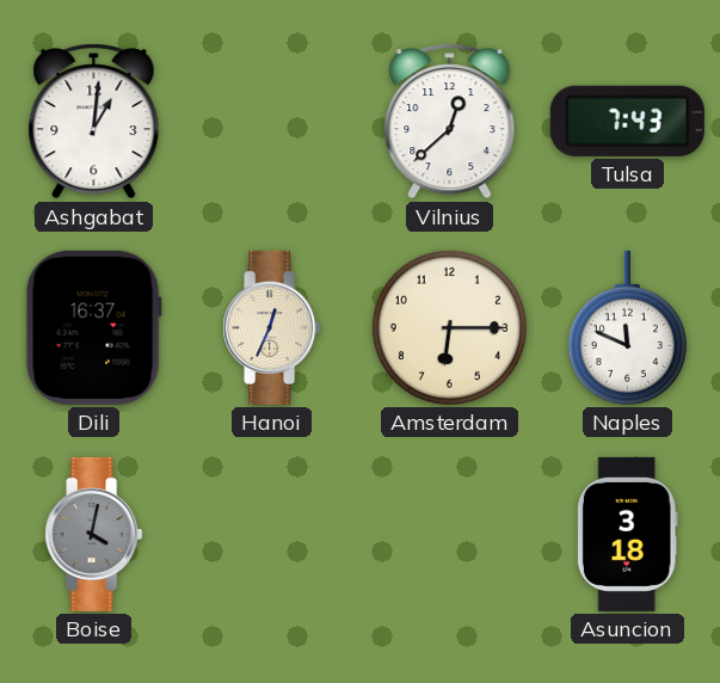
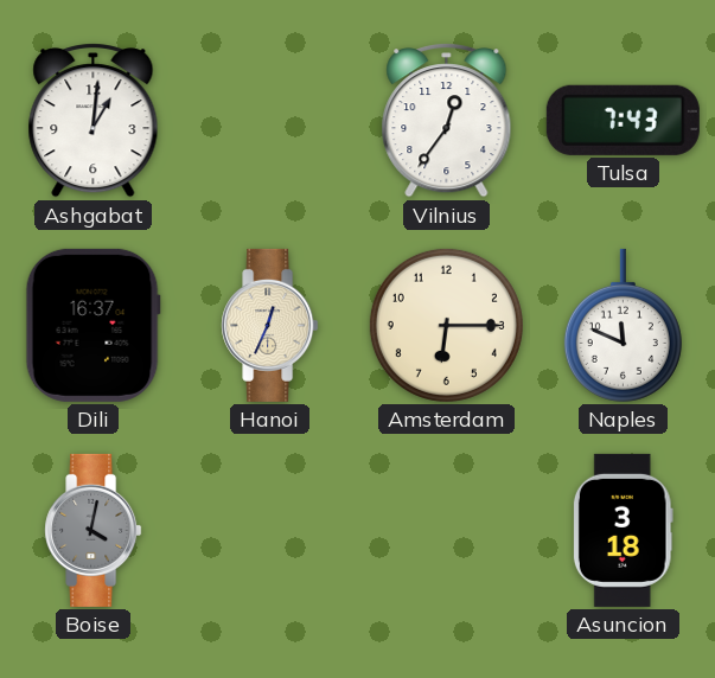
Vilnius: 12:38 -> 12:36
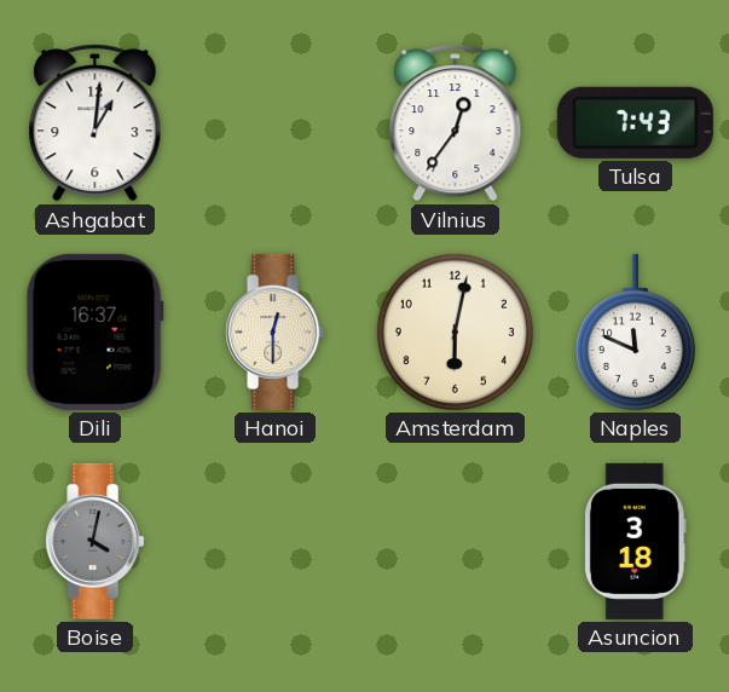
Hanoi: 12:34 -> 12:30
Amsterdam: 6:15 -> 6:02
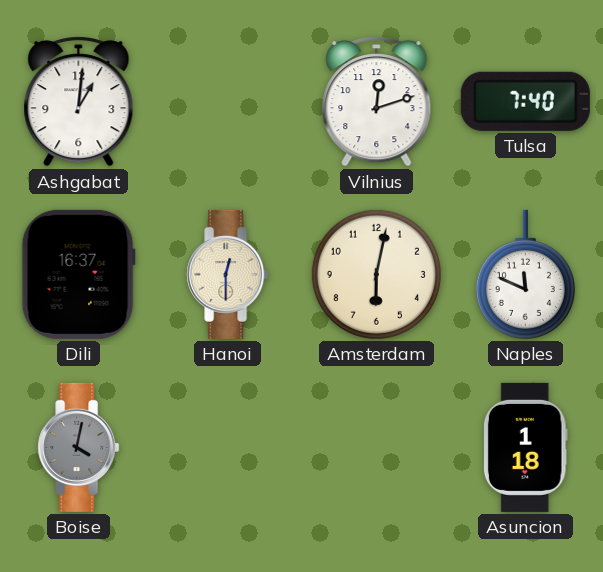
Vilnius: 12:36 -> 12:12
Tulsa: 7:43 -> 7:40
Asuncion: 3:18 -> 1:18
